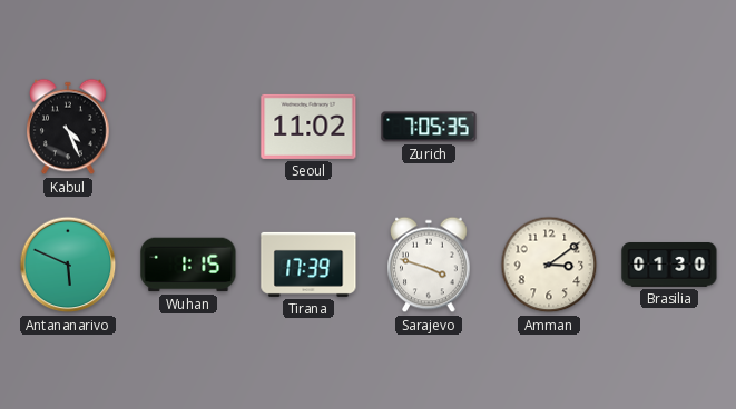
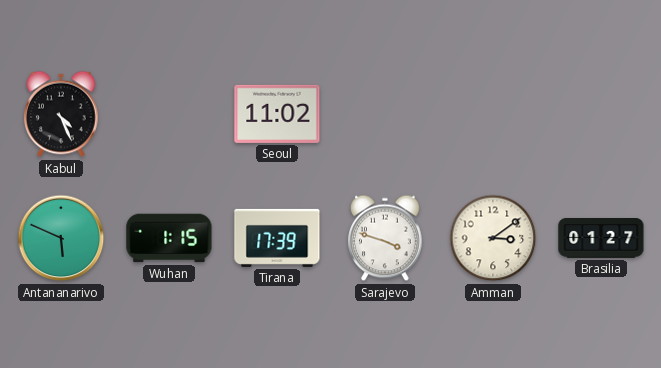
Zurich: 7:05 -> none
Brasilia: 01:30 -> 01:27
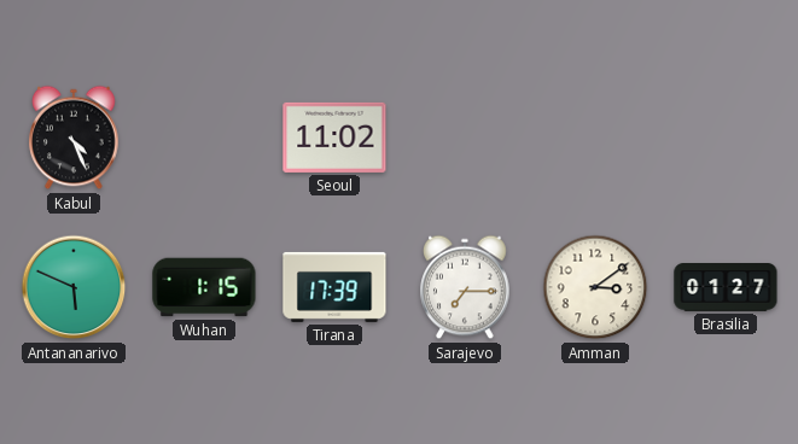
Sarajevo: 3:48 -> 7:15
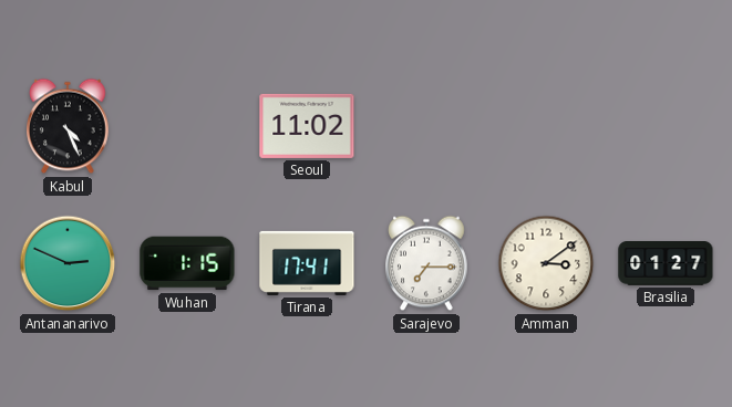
Antananarivo: 5:49 -> 2:49
Tirana: 17:39 -> 17:41
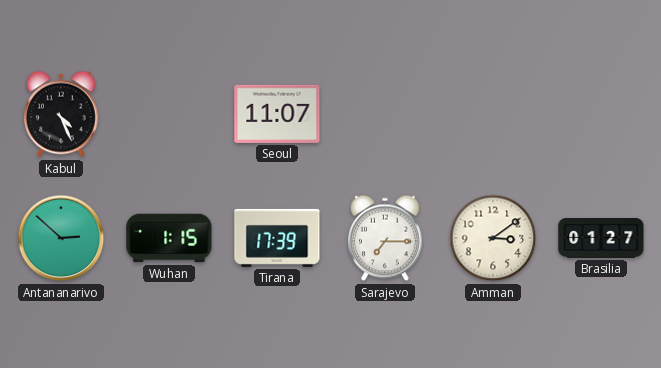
Seoul: 11:02 -> 11:07
Antananarivo: 2:49 -> 2:52
Tirana: 17:41 -> 17:39
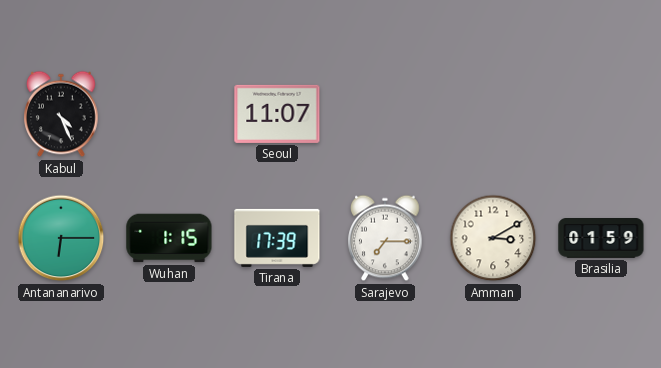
Antananarivo: 2:52 -> 6:15
Amman: 3:09 -> 3:10
Brasilia: 01:27 -> 01:59
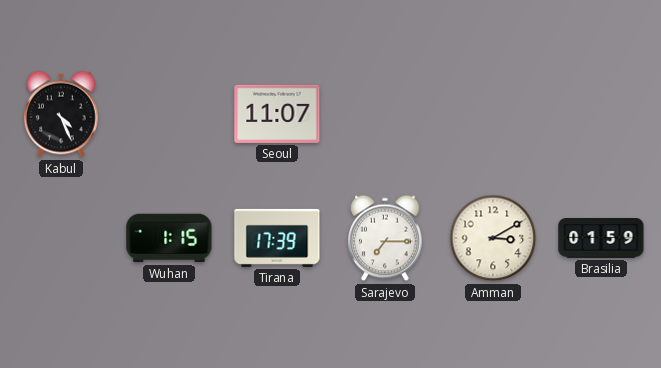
Antananarivo: 6:15 -> none
